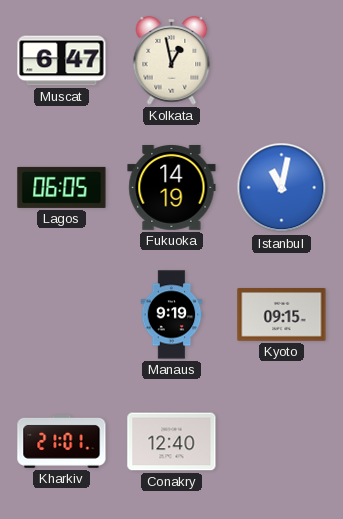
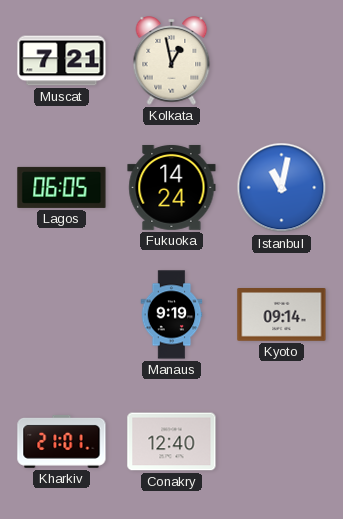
Muscat: 6:47 -> 7:21
Fukuoka: 14:19 -> 14:24
Kyoto: 09:15 -> 09:14
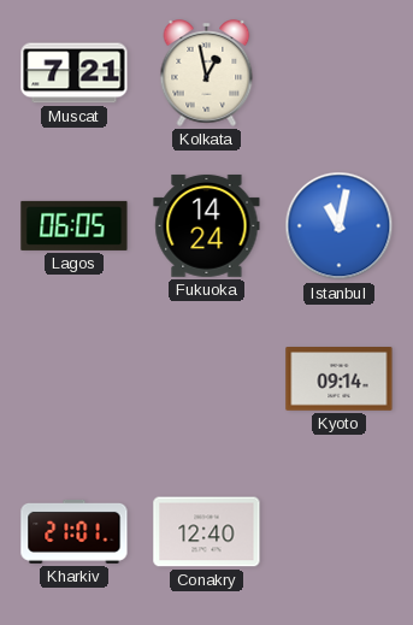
Manaus: 9:19 -> none
